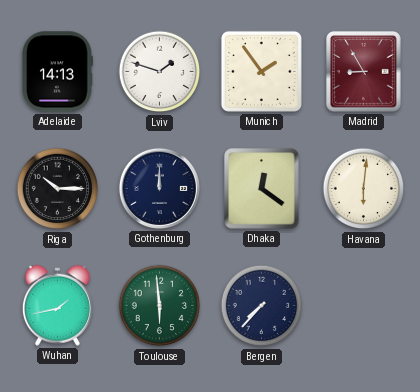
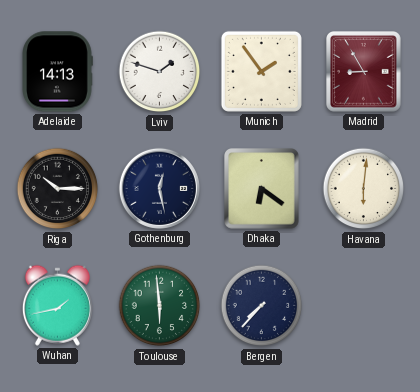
Gothenburg: 12:00 -> 12:28
Dhaka: 12:21 -> 6:21
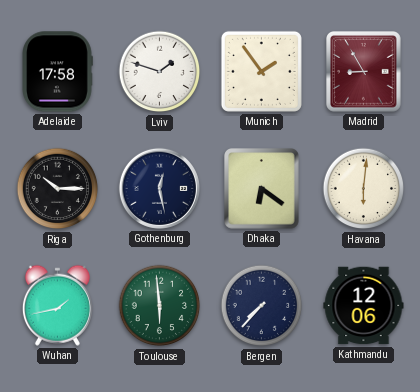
Adelaide: 14:13 -> 17:58
Kathmandu: none -> 12:06
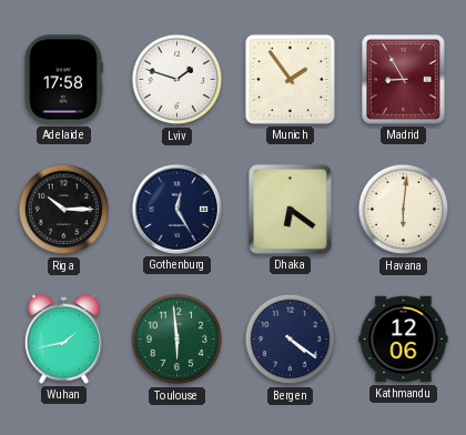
Gothenburg: 12:28 -> 12:25
Bergen: 7:37 -> 4:21
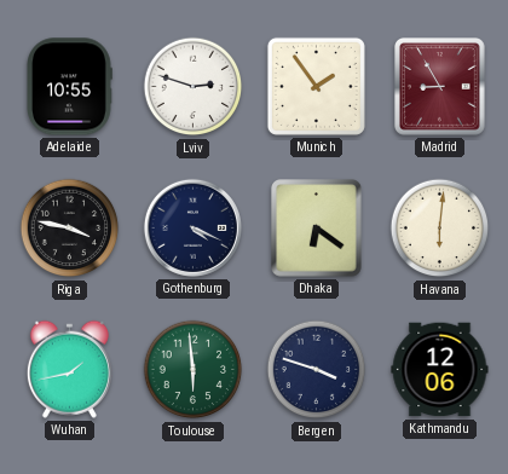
Adelaide: 17:58 -> 10:55
Lviv: 1:48 -> 2:48
Riga: 10:15 -> 3:47
Gothenburg: 12:25 -> 4:19
Bergen: 4:21 -> 3:48
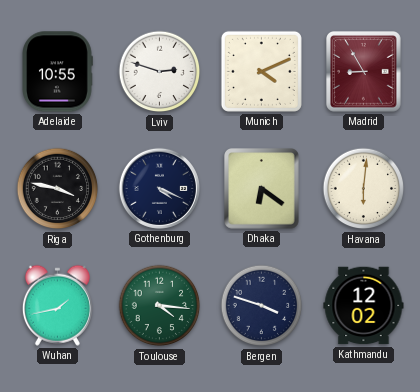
Munich: 1:54 -> 4:11
Toulouse: 5:59 -> 4:16
Kathmandu: 12:06 -> 12:02
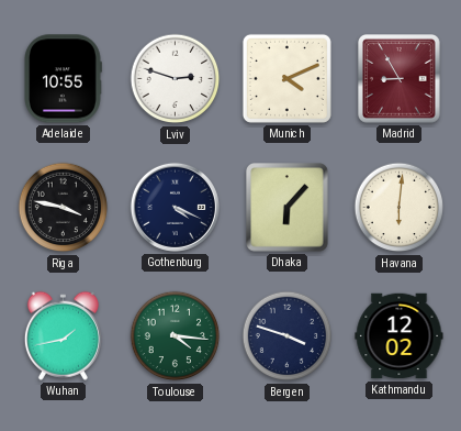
Dhaka: 6:21 -> 6:07
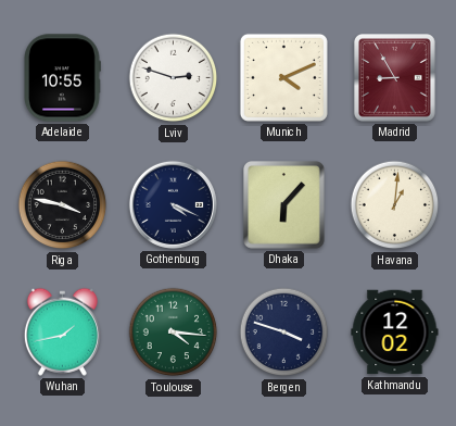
Havana: 6:01 -> 1:01
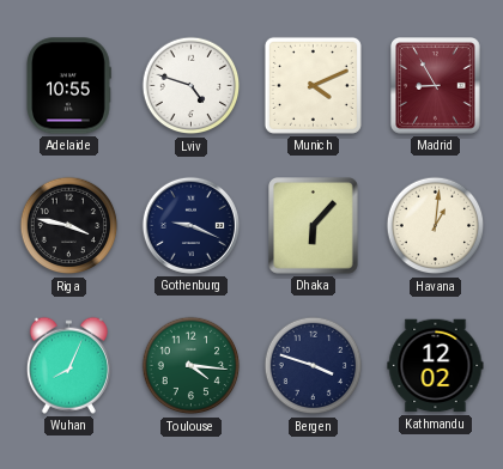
Lviv: 2:48 -> 4:48
Gothenburg: 4:19 -> 9:19
Wuhan: 1:43 -> 8:04
